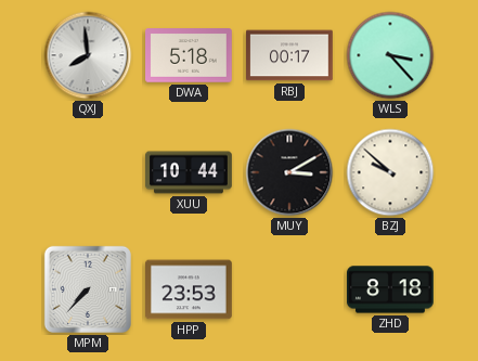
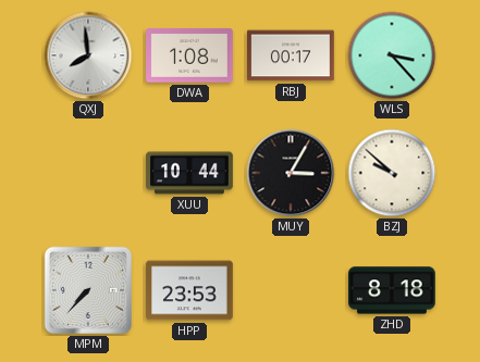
DWA: 5:18 -> 1:08
MUY: 3:10 -> 3:05
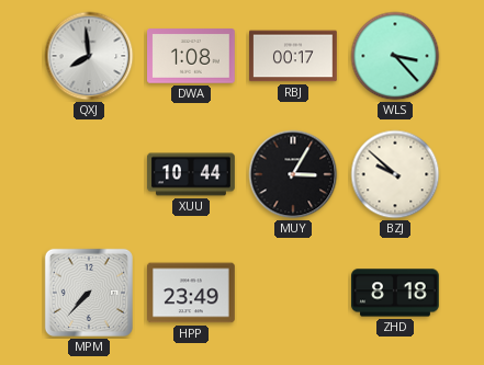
HPP: 23:53 -> 23:49
